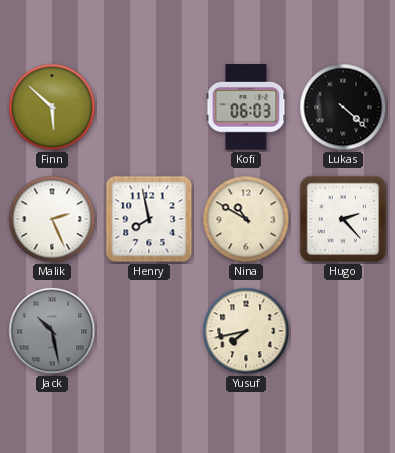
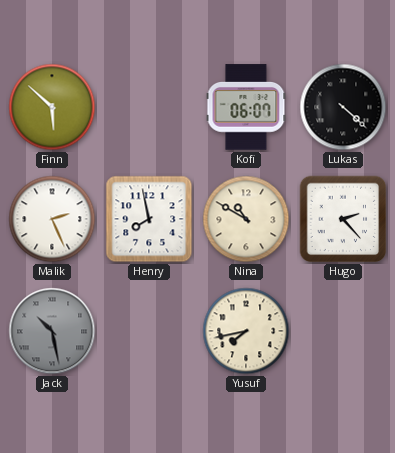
Kofi: 06:03 -> 06:07
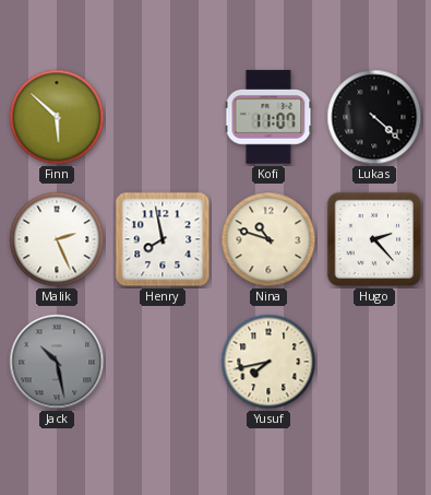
Kofi: 06:07 -> 11:07
Nina: 10:50 -> 10:48
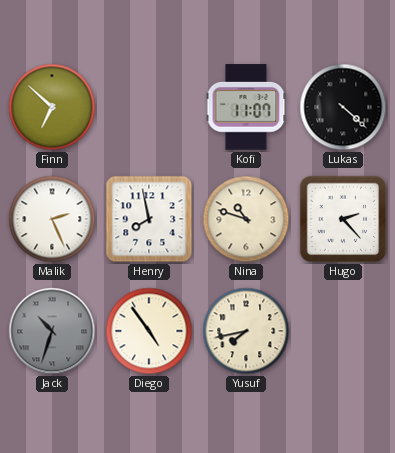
Finn: 5:52 -> 6:52
Jack: 10:28 -> 10:33
Diego: none -> 4:54
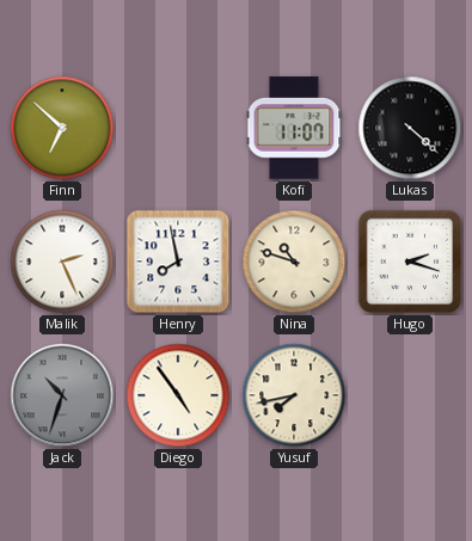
Hugo: 2:23 -> 2:18
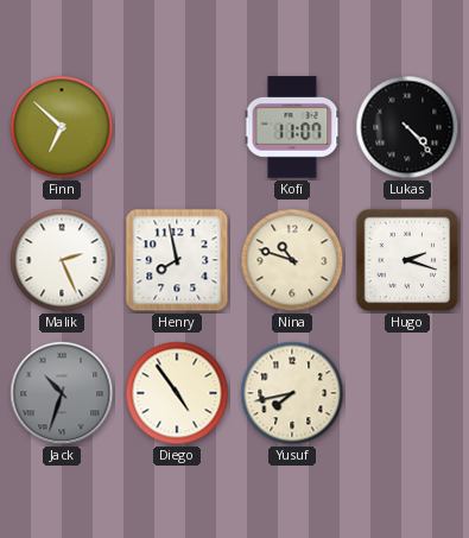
Lukas: 4:22 -> 4:23
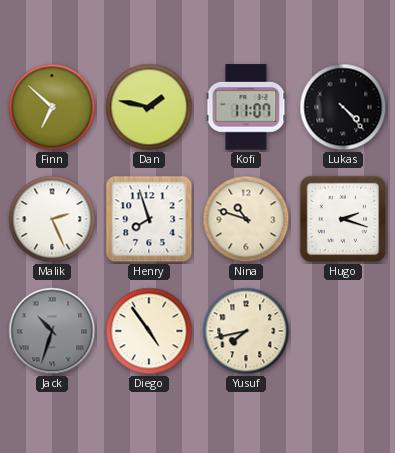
Dan: none -> 1:47
Henry: 7:58 -> 7:57
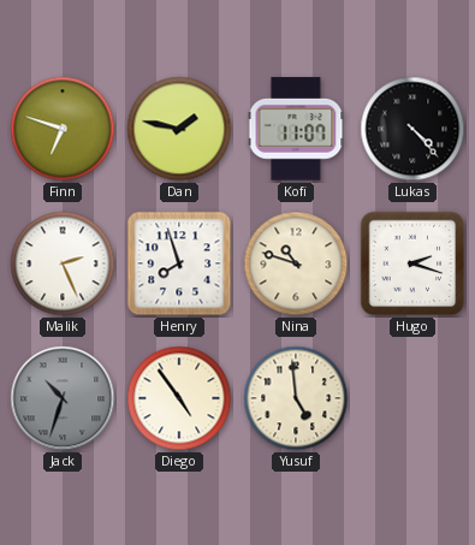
Finn: 6:52 -> 6:48
Yusuf: 7:43 -> 4:59
